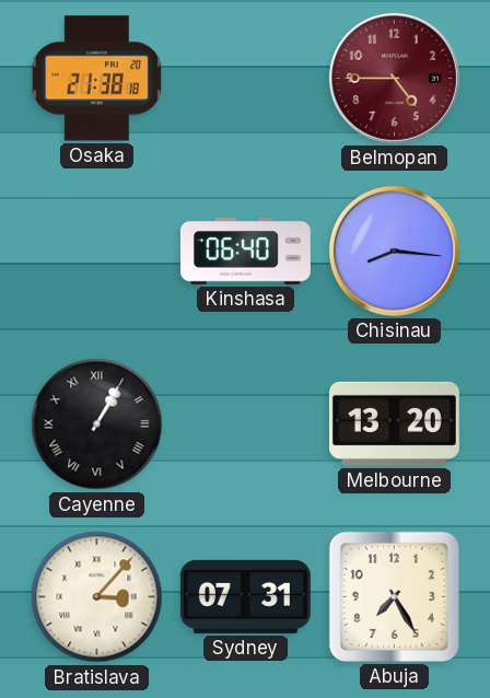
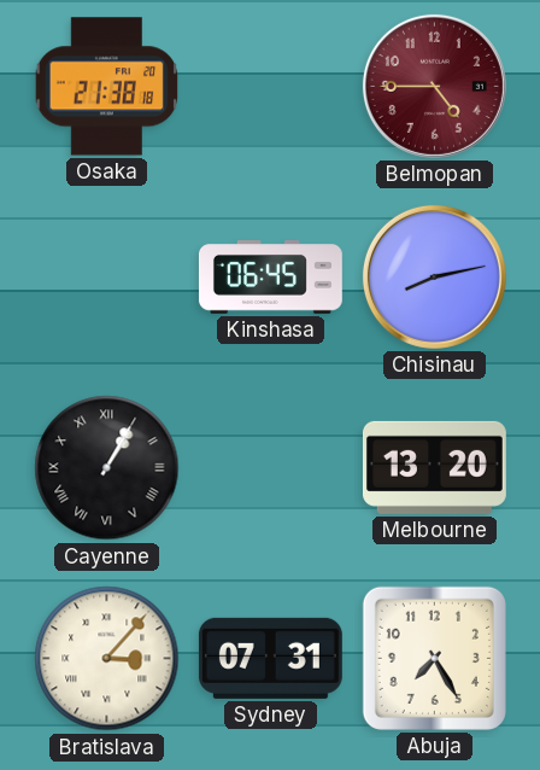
Kinshasa: 06:40 -> 06:45
Chisinau: 8:16 -> 8:13
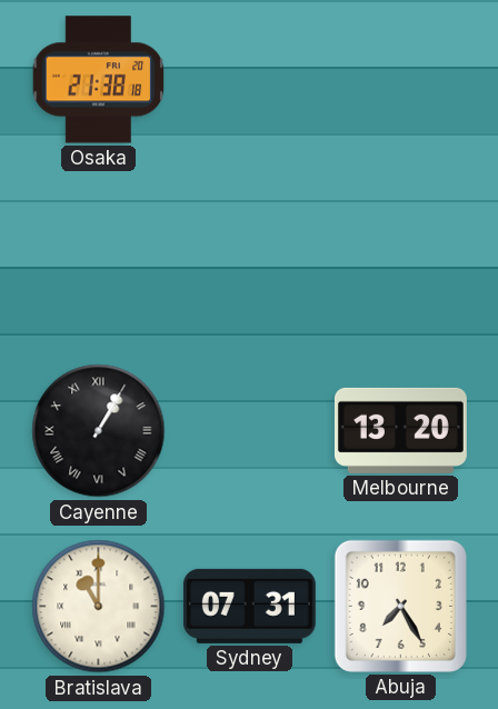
Belmopan: 4:45 -> none
Kinshasa: 06:45 -> none
Chisinau: 8:13 -> none
Bratislava: 3:07 -> 11:00
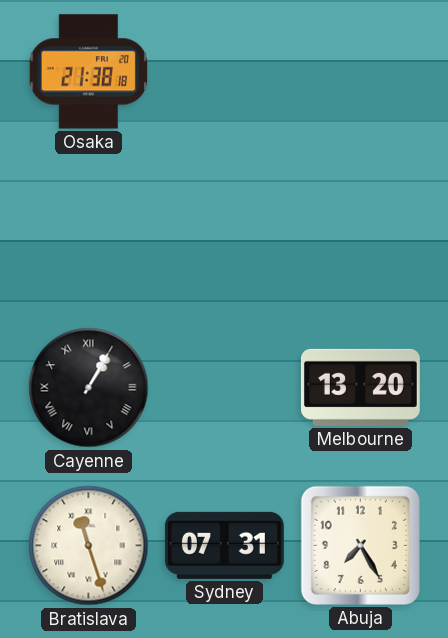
Bratislava: 11:00 -> 11:27
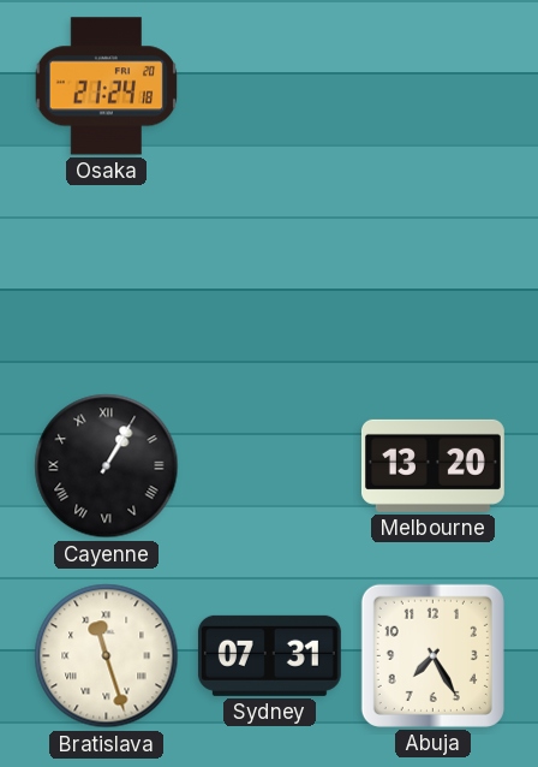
Osaka: 21:38 -> 21:24
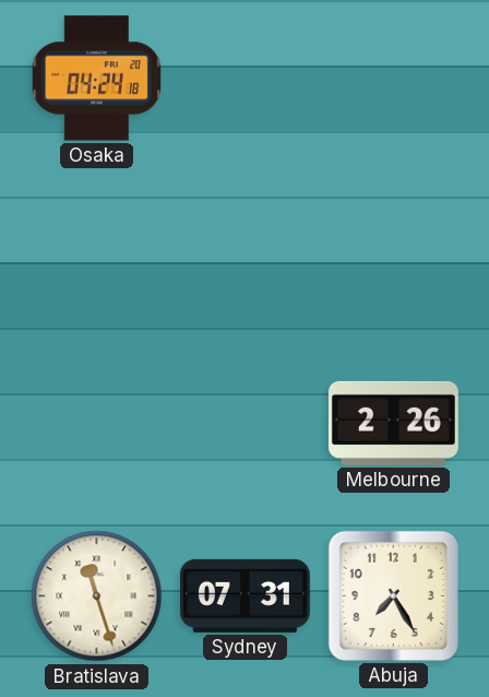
Osaka: 21:24 -> 04:24
Cayenne: 1:05 -> none
Melbourne: 13:20 -> 2:26
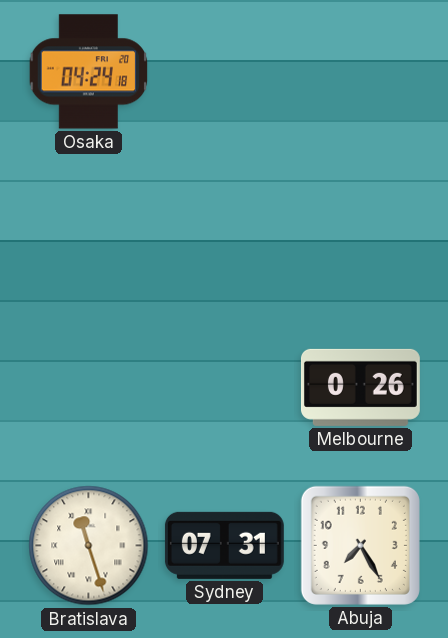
Melbourne: 2:26 -> 0:26
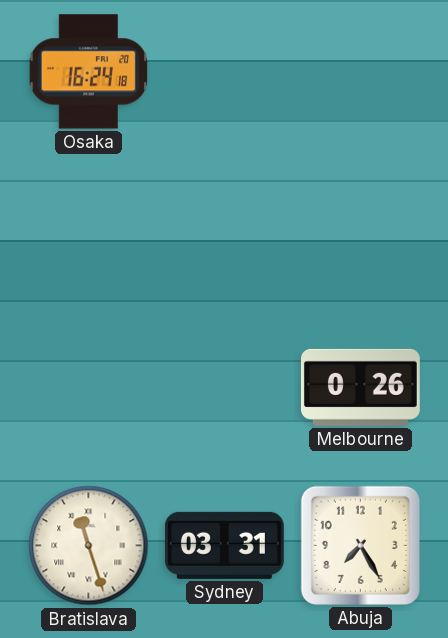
Osaka: 04:24 -> 16:24
Sydney: 07:31 -> 03:31
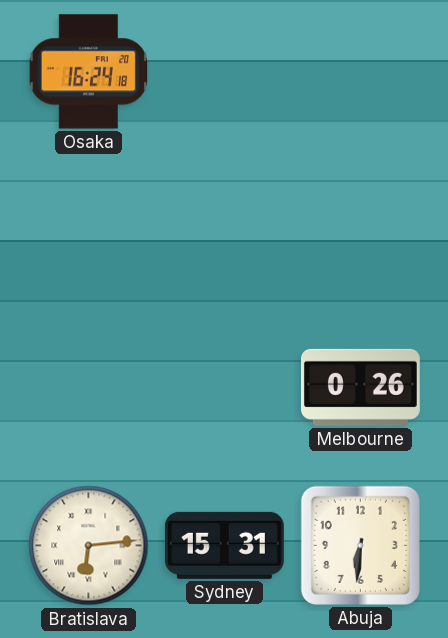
Bratislava: 11:27 -> 6:14
Sydney: 03:31 -> 15:31
Abuja: 7:25 -> 6:31
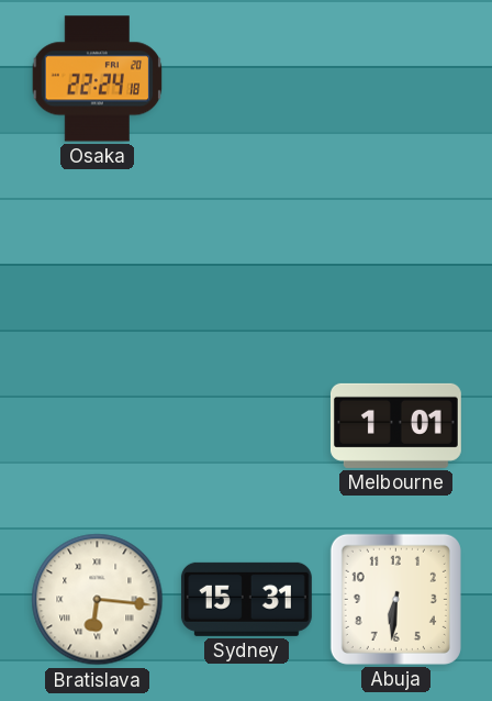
Osaka: 16:24 -> 22:24
Melbourne: 0:26 -> 1:01
Bratislava: 6:14 -> 6:16
